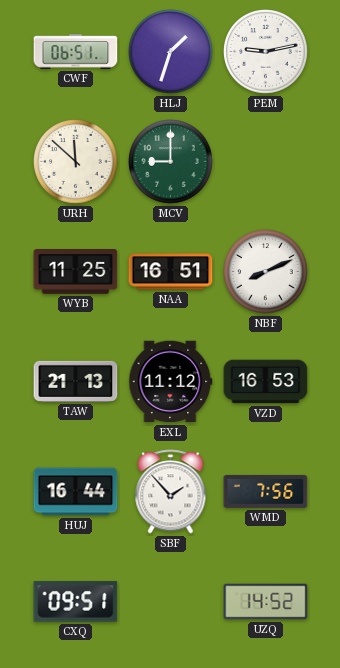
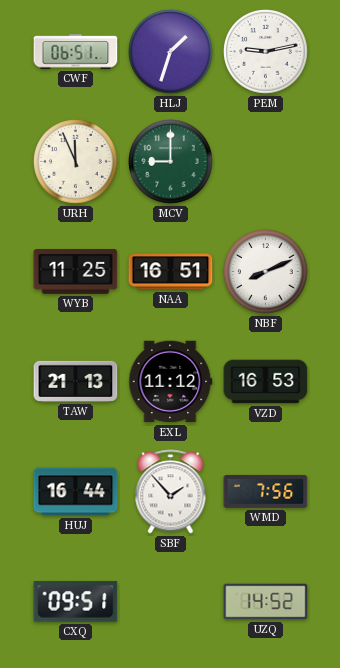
URH: 11:52 -> 11:56
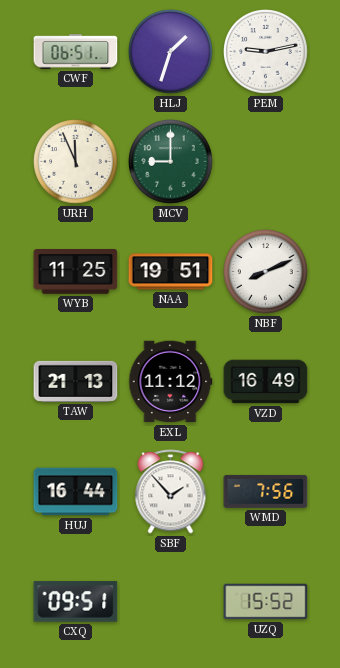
NAA: 16:51 -> 19:51
VZD: 16:53 -> 16:49
UZQ: 14:52 -> 15:52
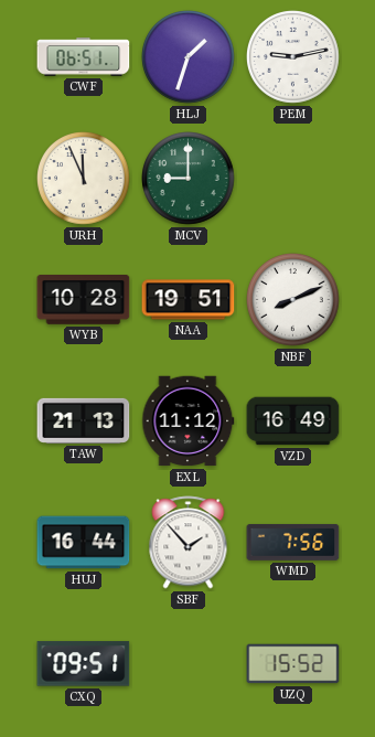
WYB: 11:25 -> 10:28
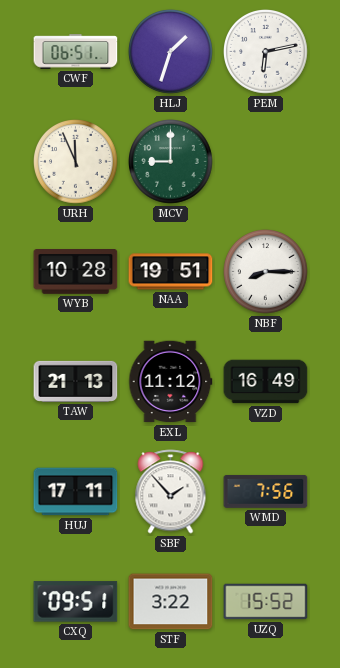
PEM: 9:13 -> 6:13
NBF: 8:11 -> 8:15
HUJ: 16:44 -> 17:11
STF: none -> 3:22
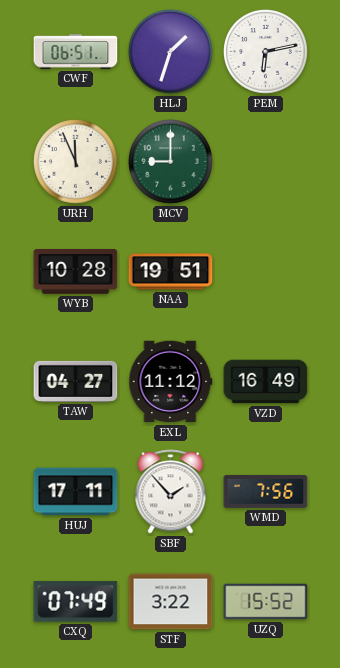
NBF: 8:15 -> none
TAW: 21:13 -> 04:27
CXQ: 09:51 -> 07:49
